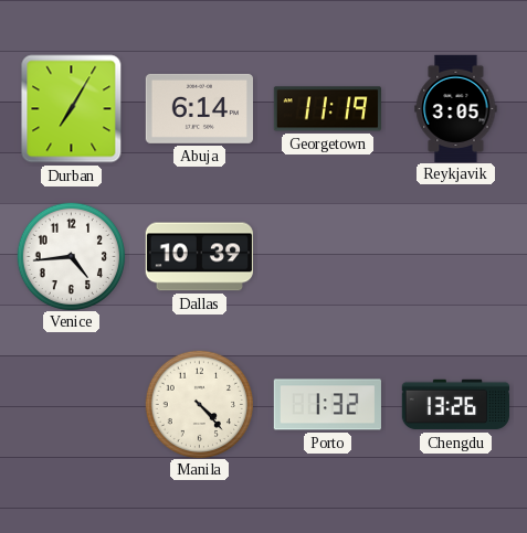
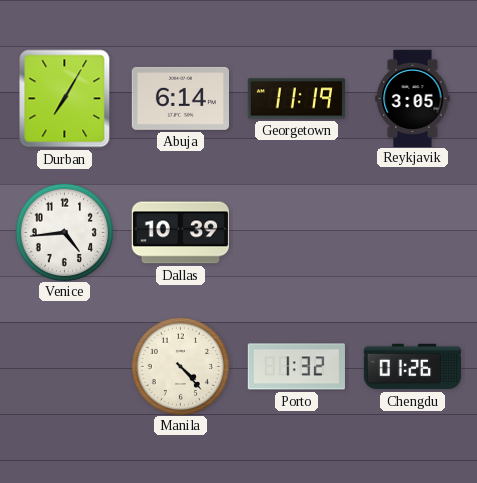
Chengdu: 13:26 -> 01:26
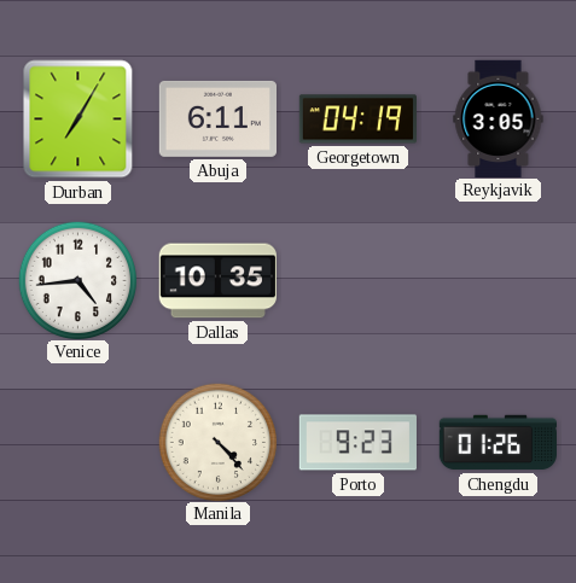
Abuja: 6:14 -> 6:11
Georgetown: 11:19 -> 04:19
Dallas: 10:39 -> 10:35
Porto: 1:32 -> 9:23
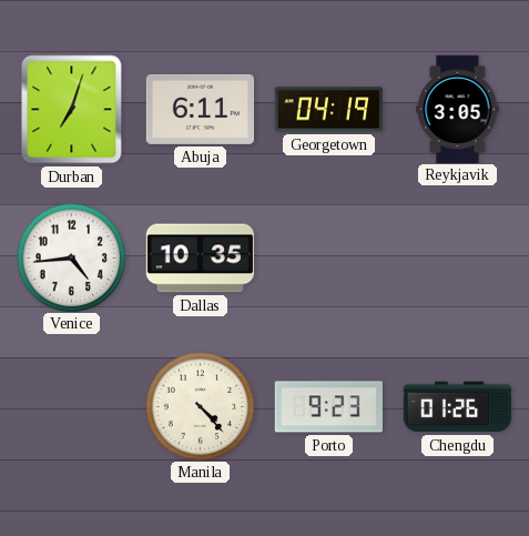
Durban: 7:05 -> 7:03
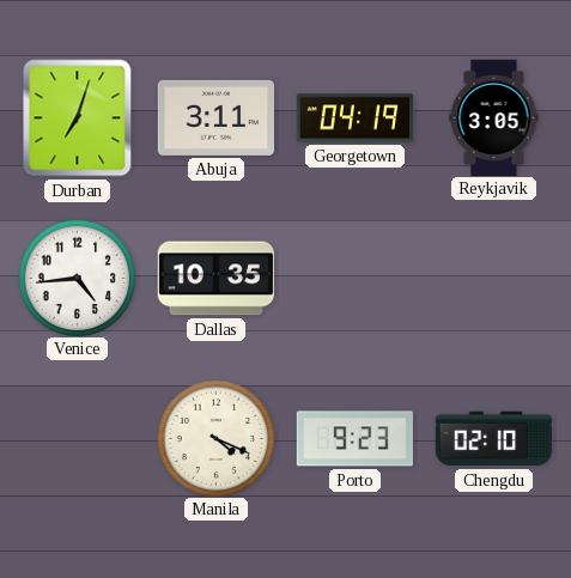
Abuja: 6:11 -> 3:11
Manila: 4:23 -> 4:19
Chengdu: 01:26 -> 02:10
